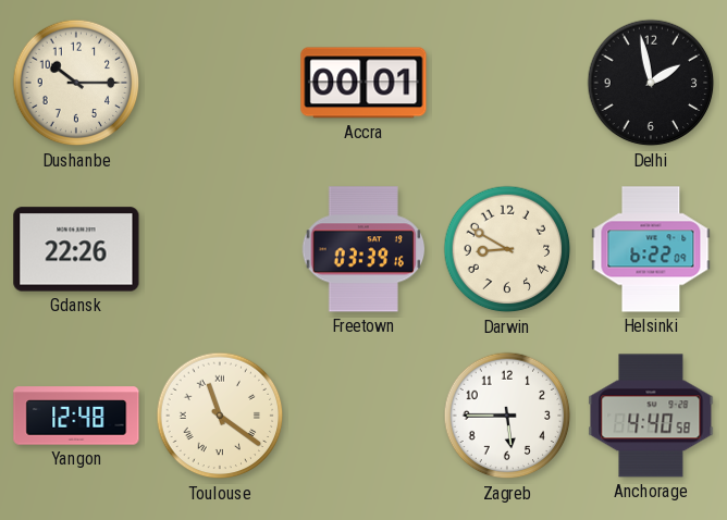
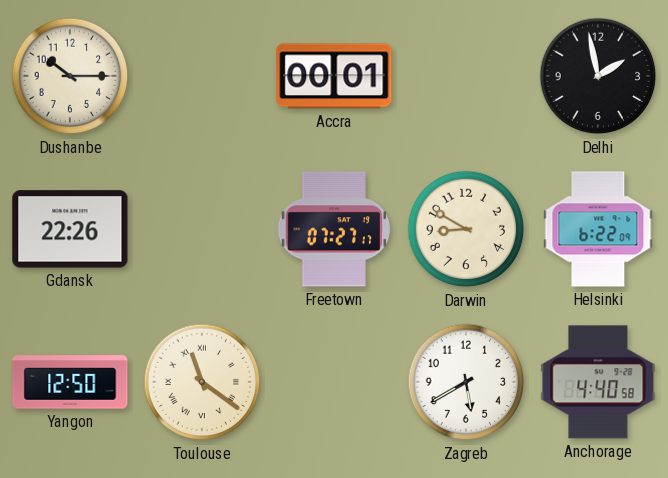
Freetown: 03:39 -> 07:27
Yangon: 12:48 -> 12:50
Zagreb: 5:45 -> 5:40
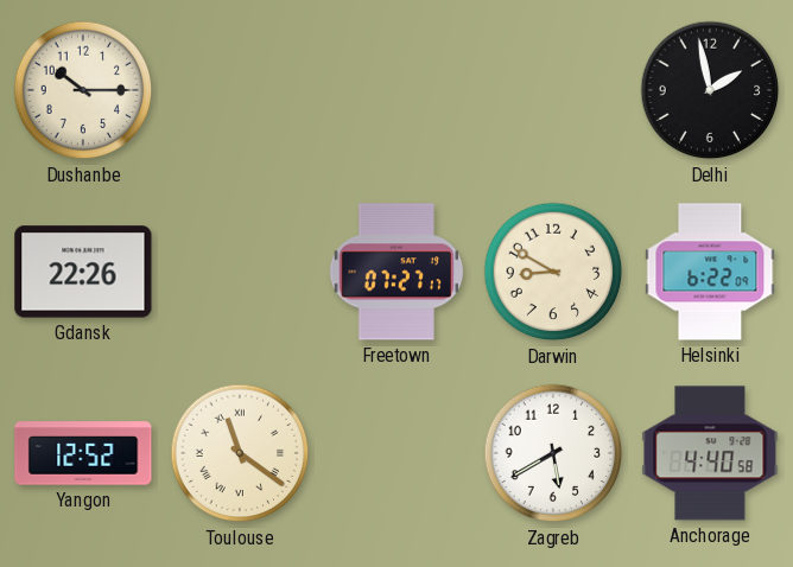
Accra: 00:01 -> none
Yangon: 12:50 -> 12:52
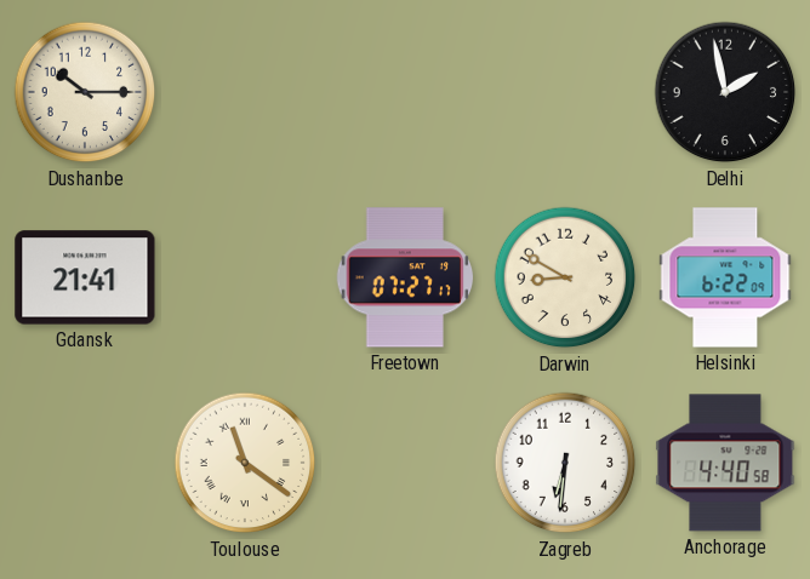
Gdansk: 22:26 -> 21:41
Yangon: 12:52 -> none
Zagreb: 5:40 -> 6:31
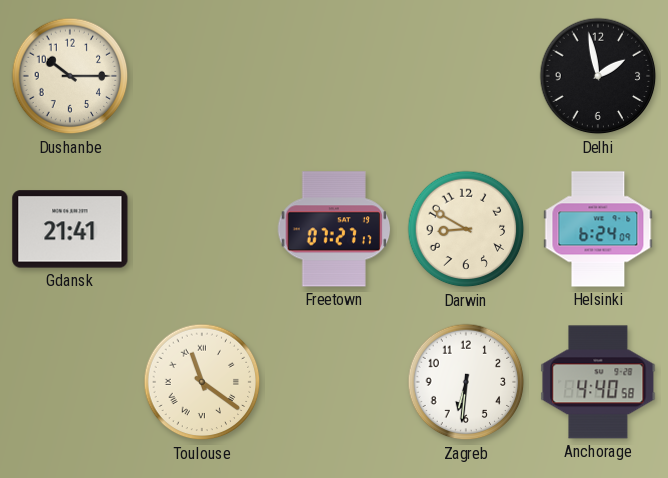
Helsinki: 6:22 -> 6:24
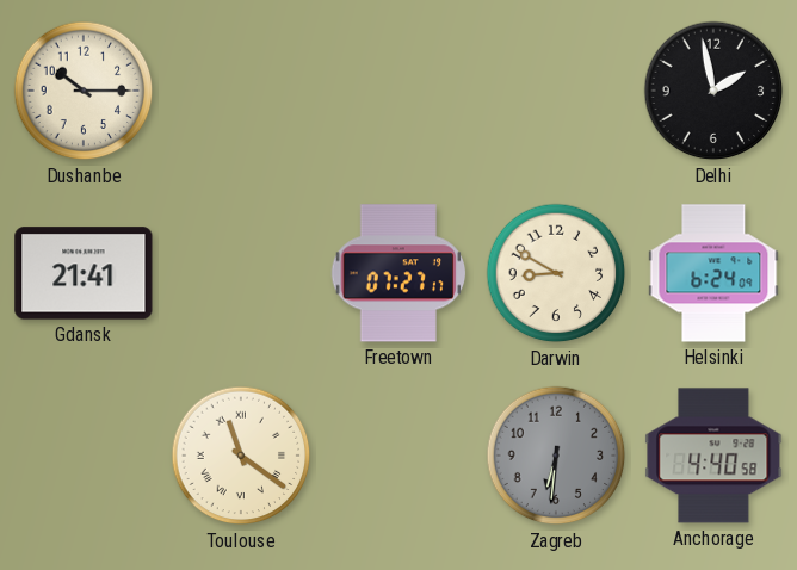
Zagreb dial: white -> grey
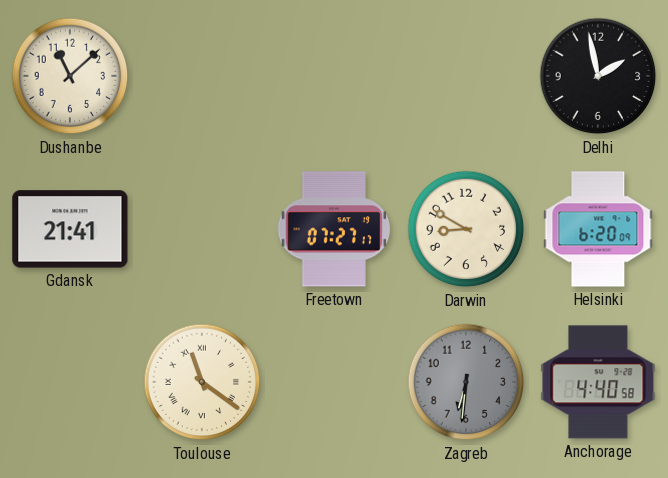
Dushanbe: 10:15 -> 11:08
Helsinki: 6:24 -> 6:20
